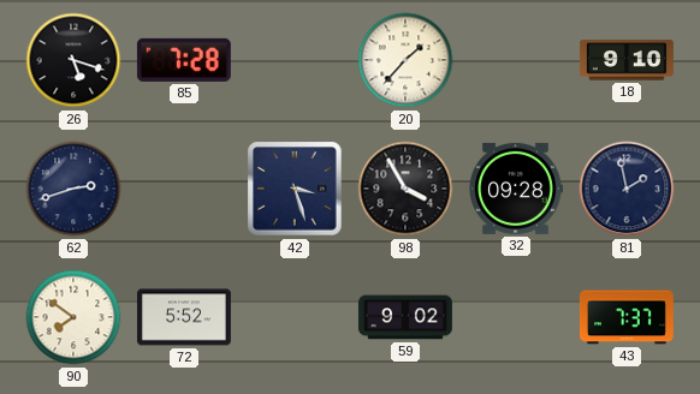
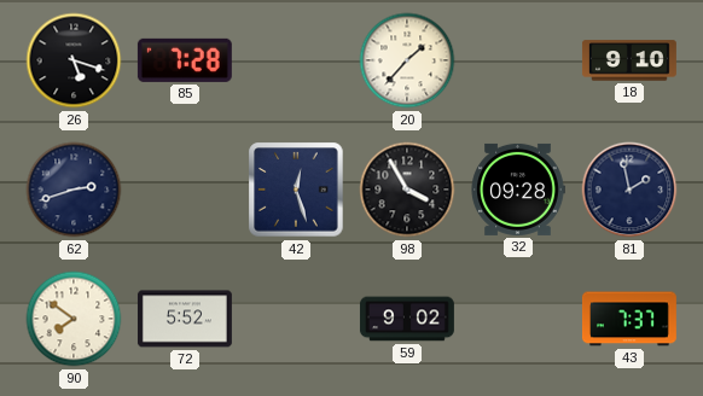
42: 3:27 -> 12:27
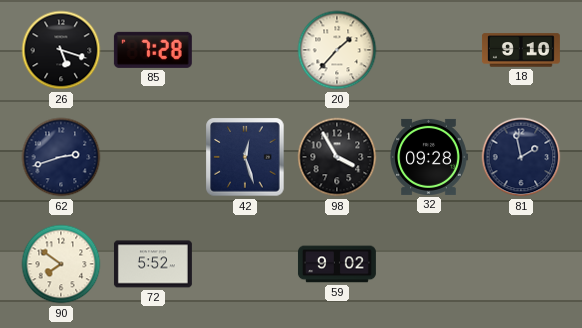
43: 7:37 -> none
